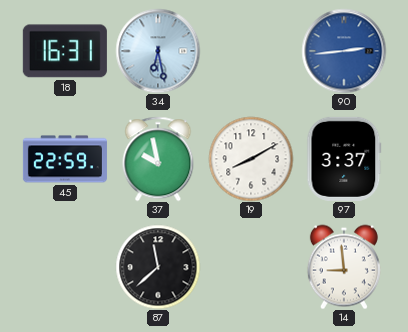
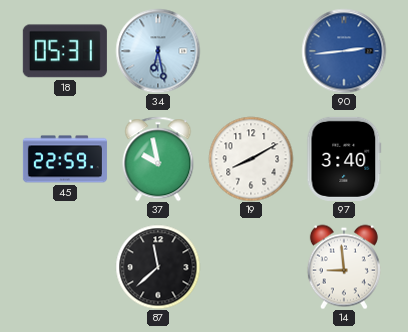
18: 16:31 -> 05:31
97: 3:37 -> 3:40
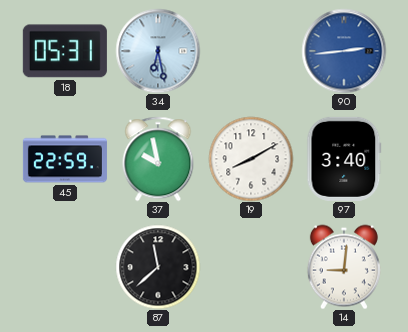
14: 8:59 -> 9:01
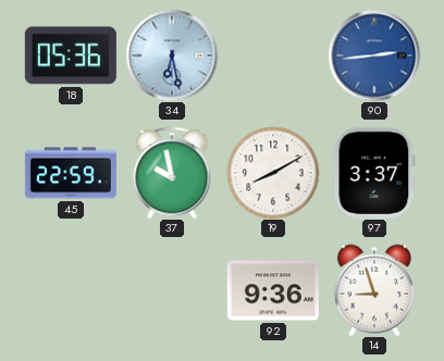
18: 05:31 -> 05:36
97: 3:40 -> 3:37
87: 11:38 -> none
92: none -> 9:36
14: 9:01 -> 8:57
